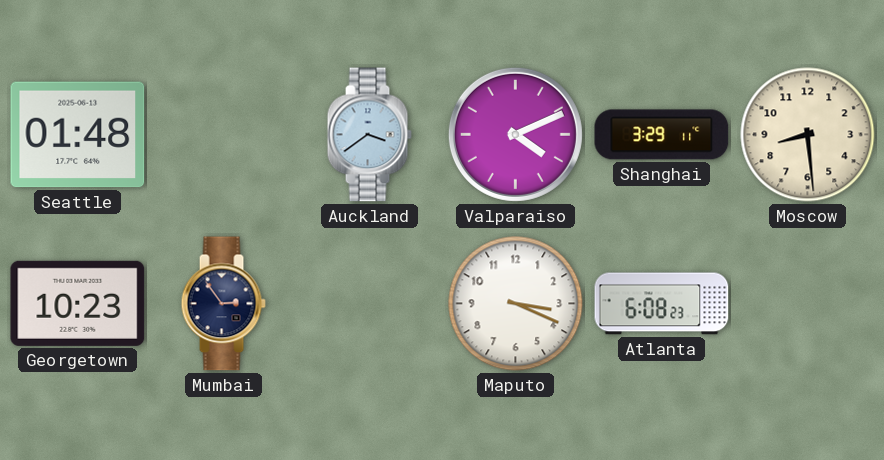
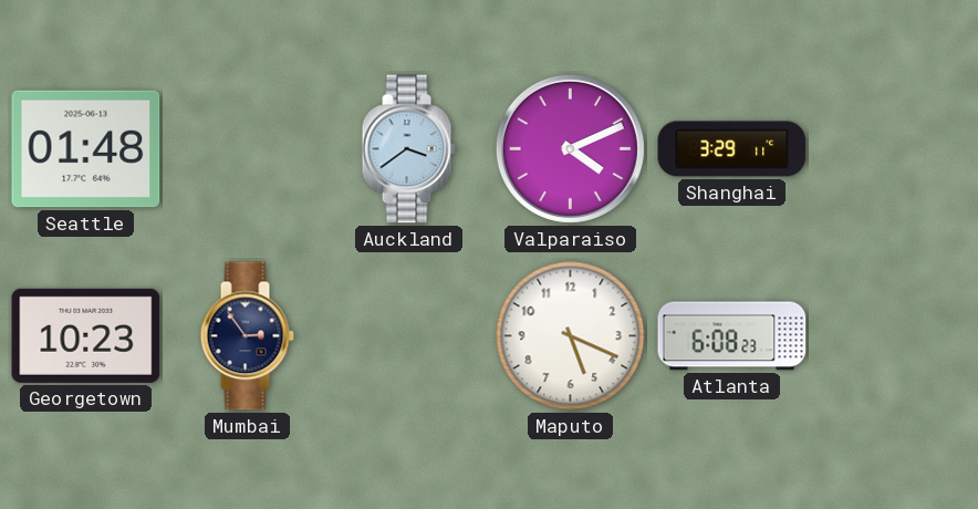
Moscow: 8:29 -> none
Maputo: 3:19 -> 5:19
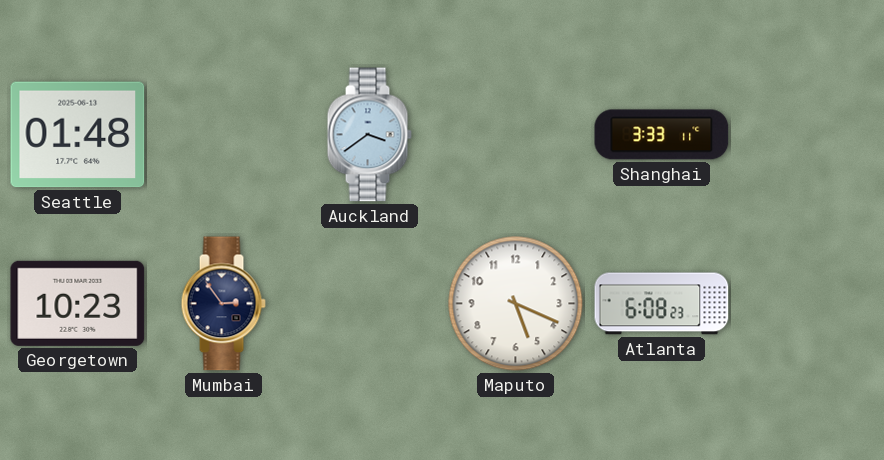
Valparaiso: 4:11 -> none
Shanghai: 3:29 -> 3:33
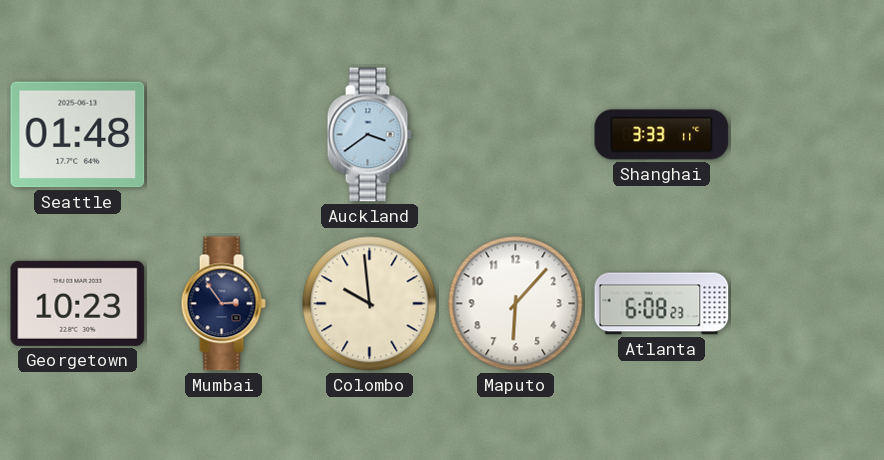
Colombo: none -> 9:59
Maputo: 5:19 -> 6:07
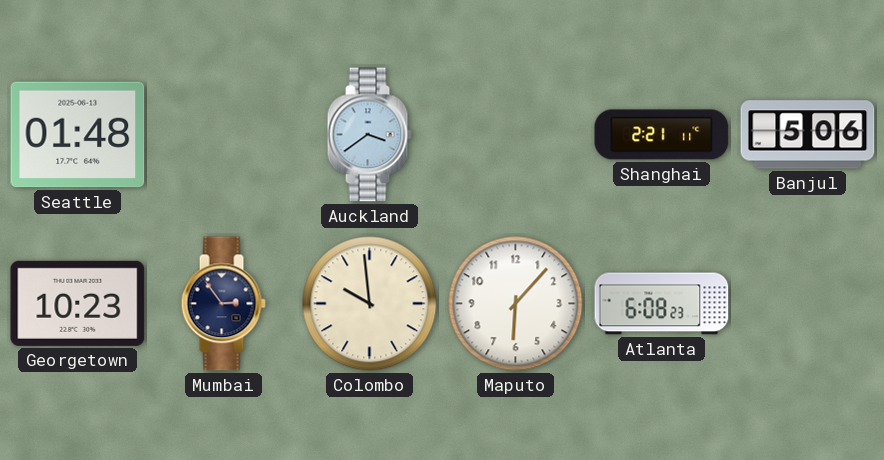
Shanghai: 3:33 -> 2:21
Banjul: none -> 5:06
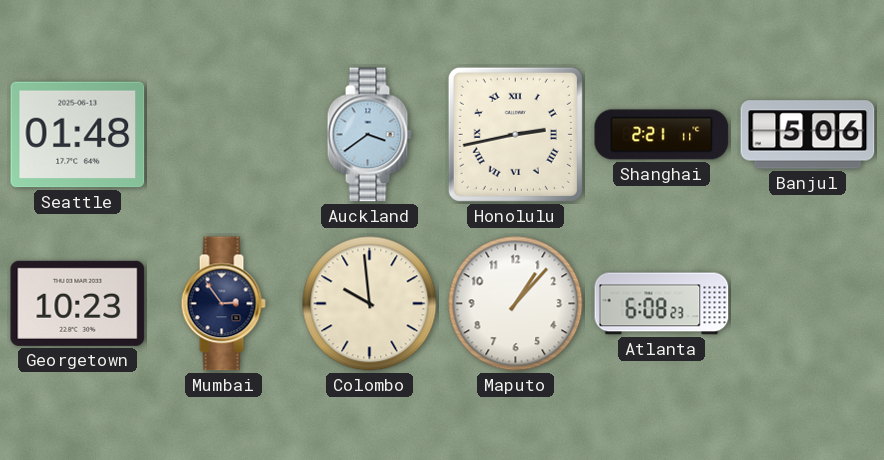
Honolulu: none -> 2:43
Maputo: 6:07 -> 1:07
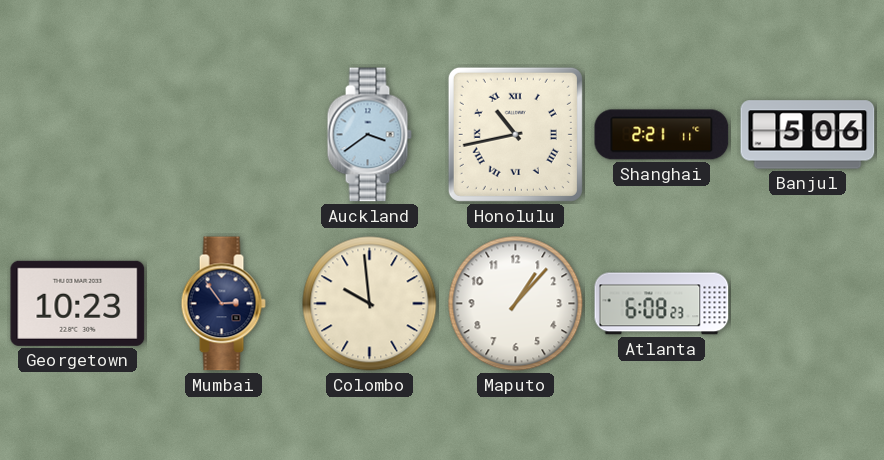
Seattle: 01:48 -> none
Honolulu: 2:43 -> 10:43
